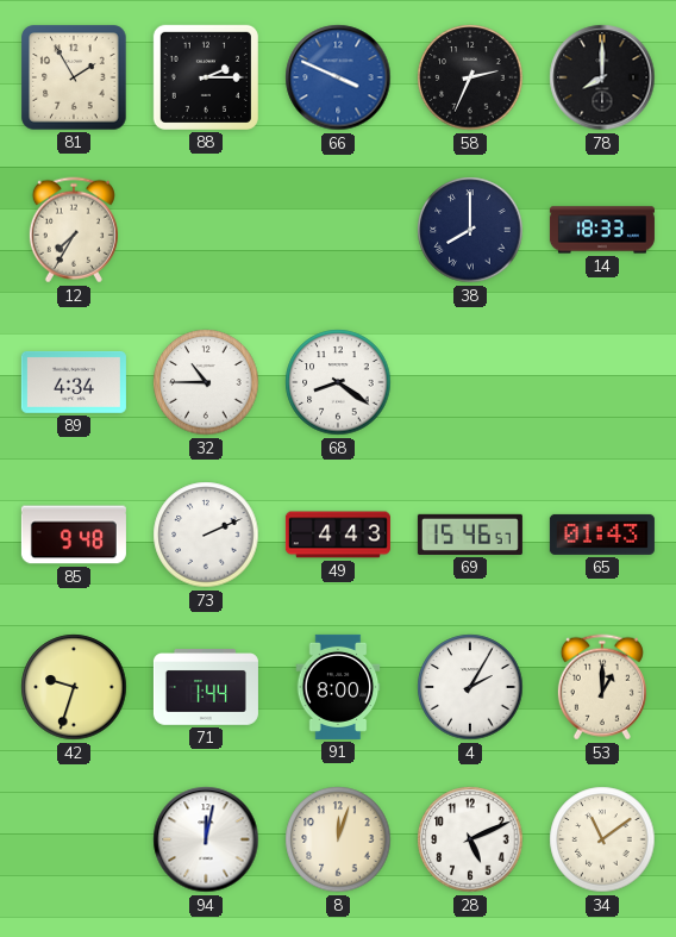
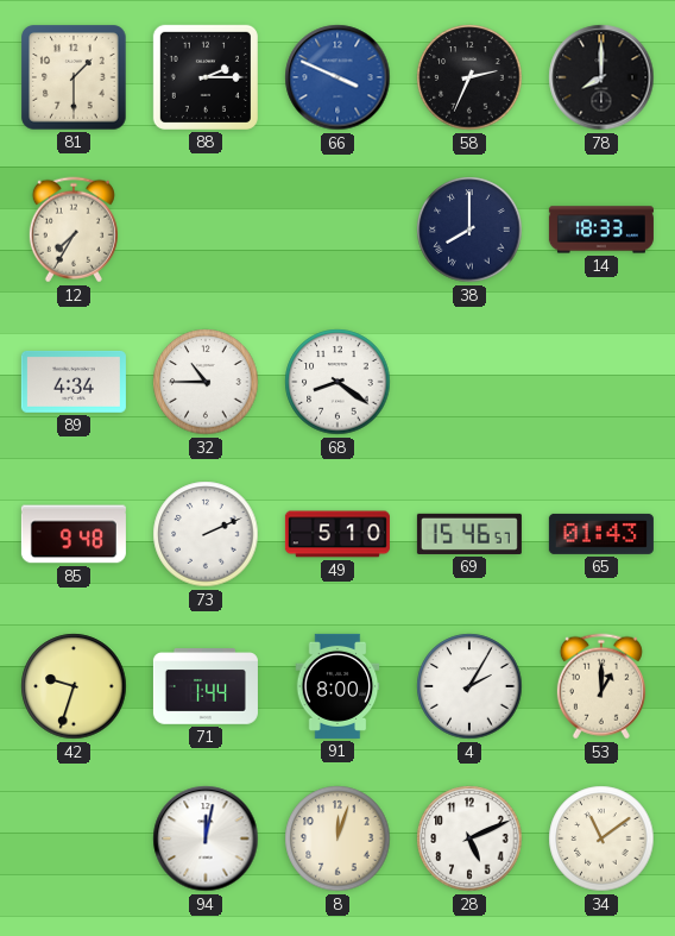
81: 1:55 -> 1:30
49: 4:43 -> 5:10
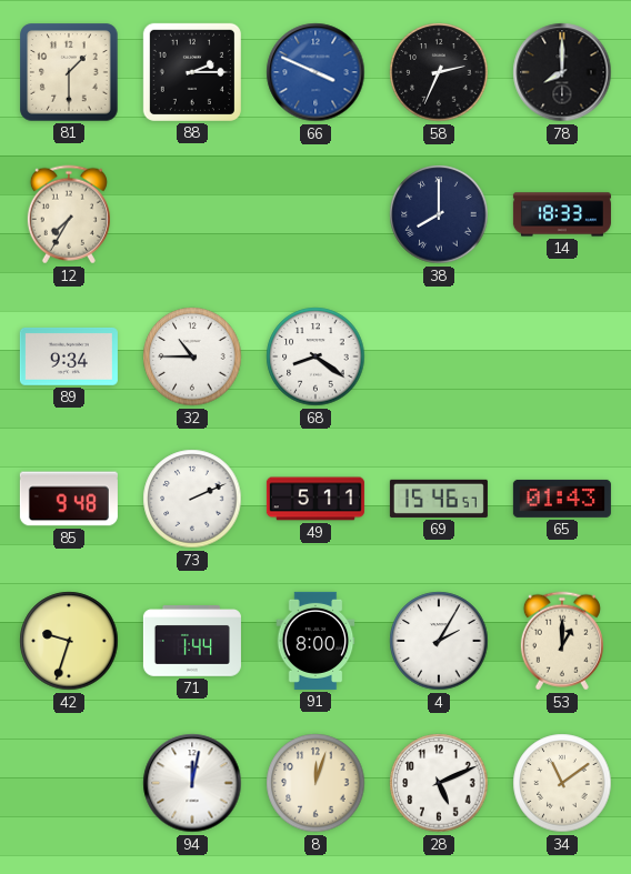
89: 4:34 -> 9:34
49: 5:10 -> 5:11
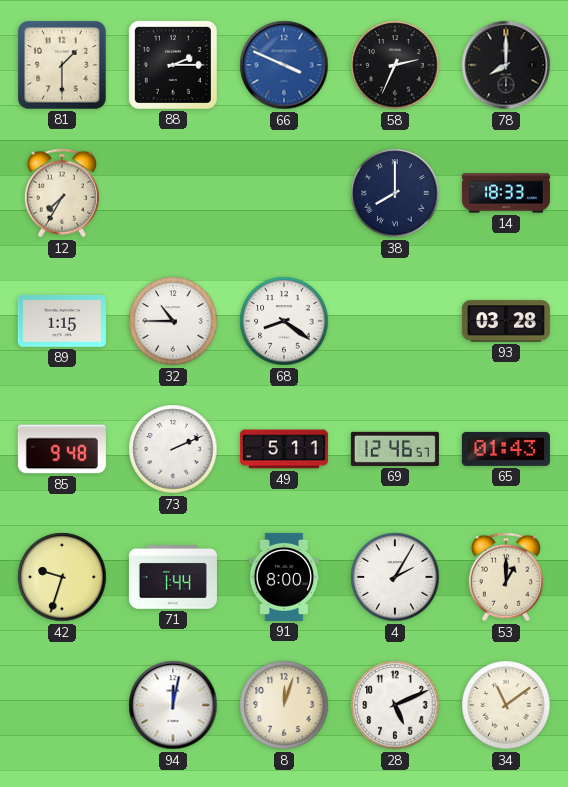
89: 9:34 -> 1:15
93: none -> 03:28
69: 15:46 -> 12:46
